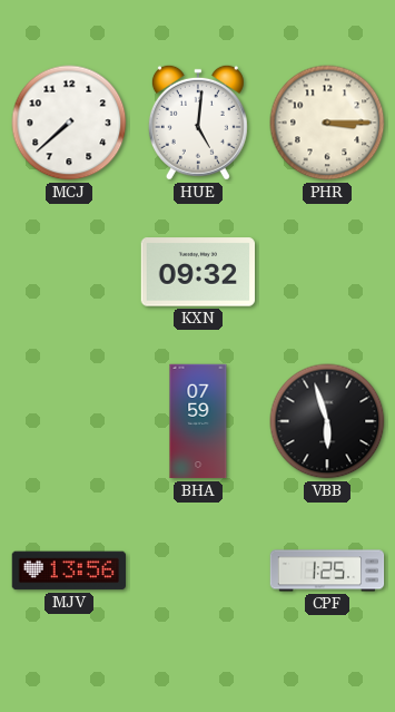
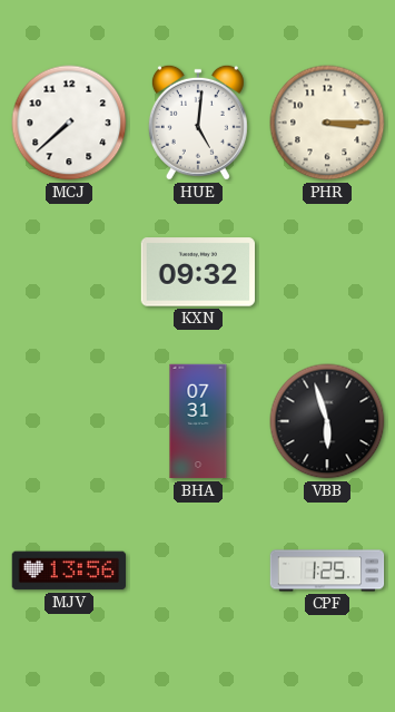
BHA: 07:59 -> 07:31
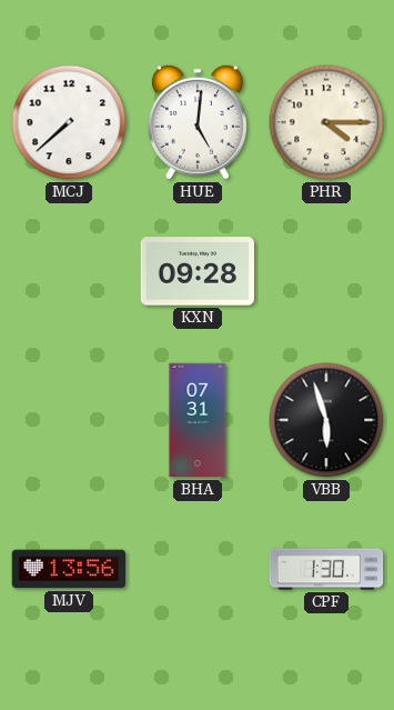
PHR: 3:15 -> 4:15
KXN: 09:32 -> 09:28
CPF: 1:25 -> 1:30
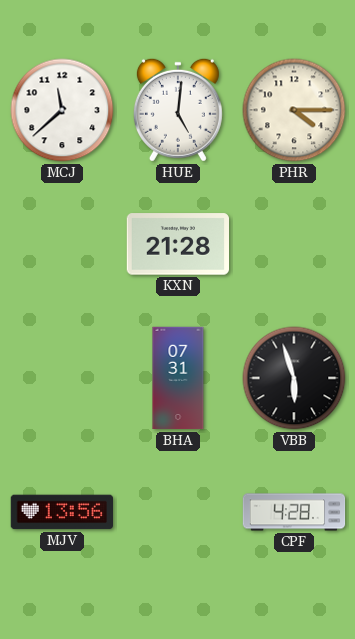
MCJ: 7:38 -> 11:38
KXN: 09:28 -> 21:28
CPF: 1:30 -> 4:28
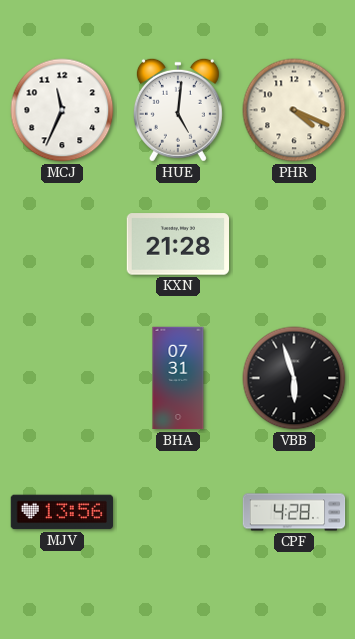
MCJ: 11:38 -> 11:34
PHR: 4:15 -> 4:19
